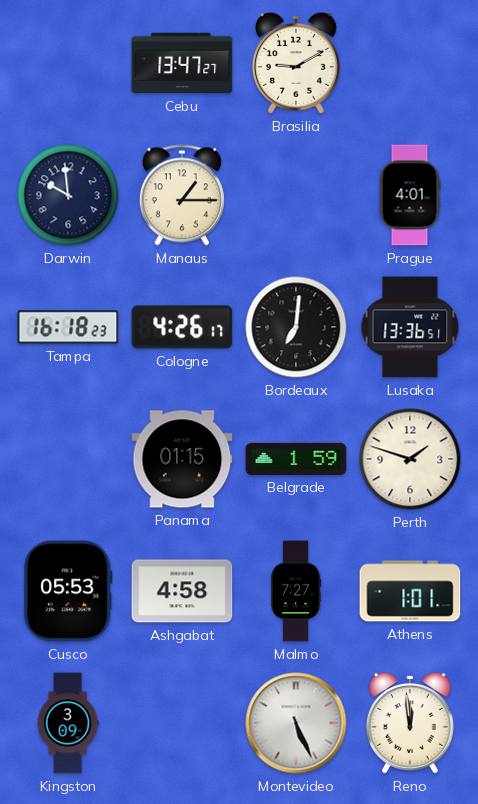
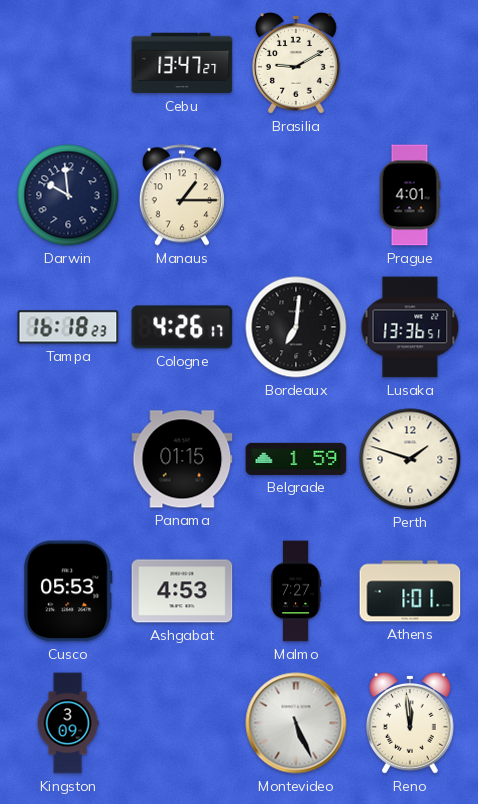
Ashgabat: 4:58 -> 4:53
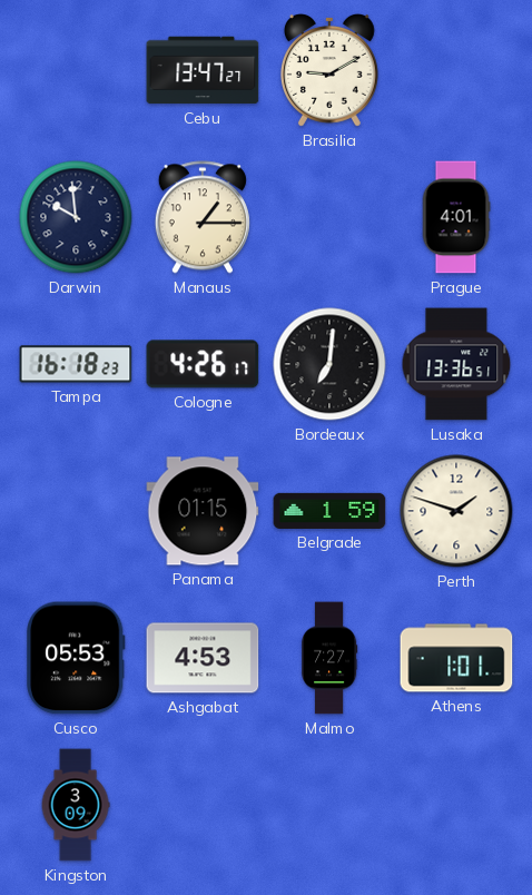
Montevideo: 5:26 -> none
Reno: 11:59 -> none
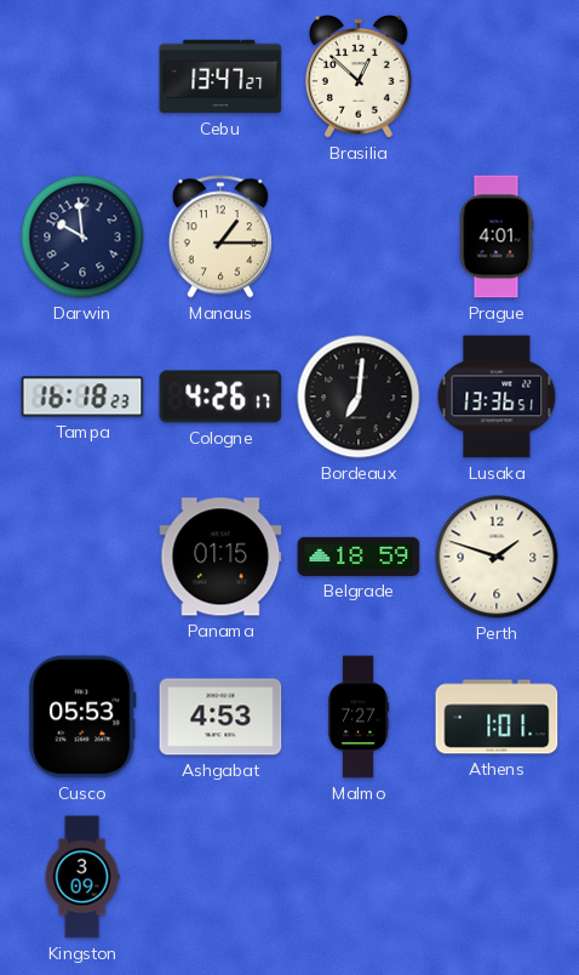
Brasilia: 9:10 -> 12:52
Belgrade: 1:59 -> 18:59
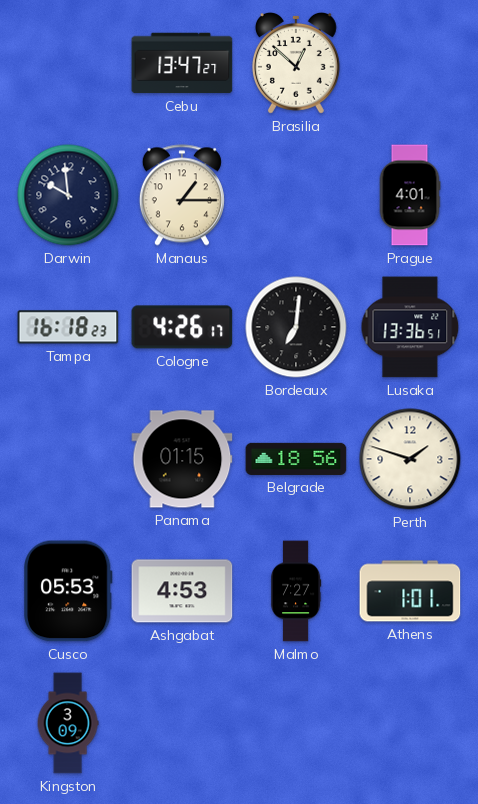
Belgrade: 18:59 -> 18:56
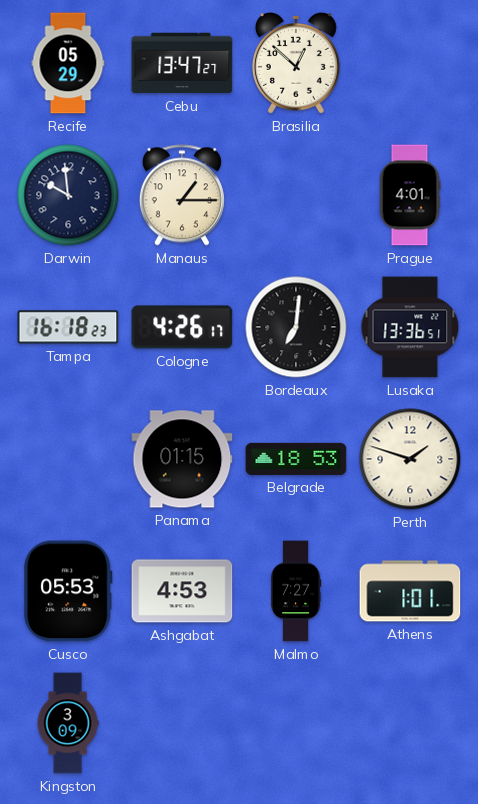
Recife: none -> 05:29
Belgrade: 18:56 -> 18:53
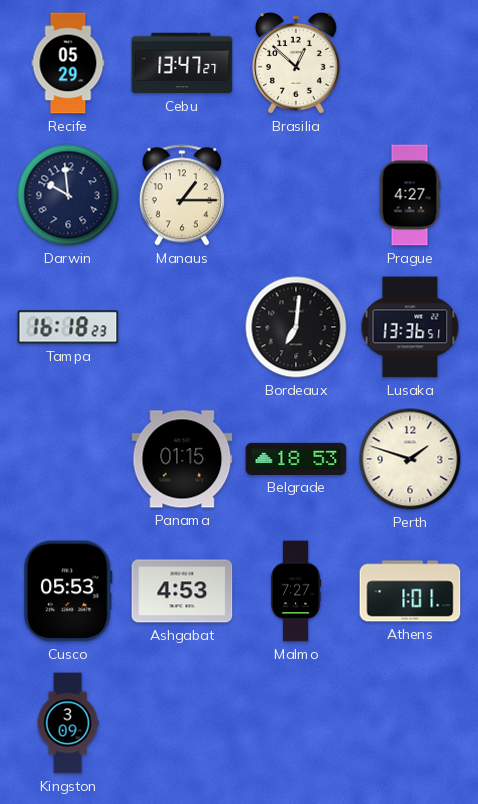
Prague: 4:01 -> 4:27
Cologne: 4:26 -> none
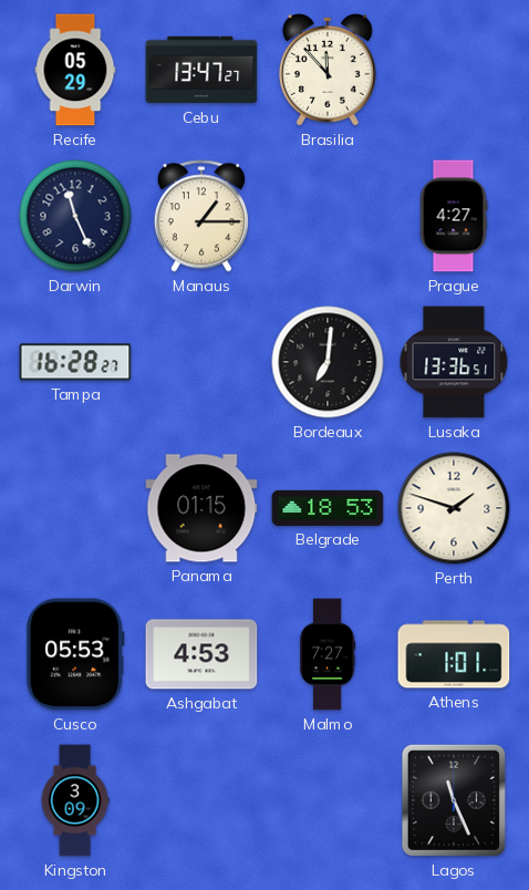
Brasilia: 12:52 -> 11:53
Darwin: 9:59 -> 11:26
Tampa: 16:18 -> 16:28
Lagos: none -> 11:26
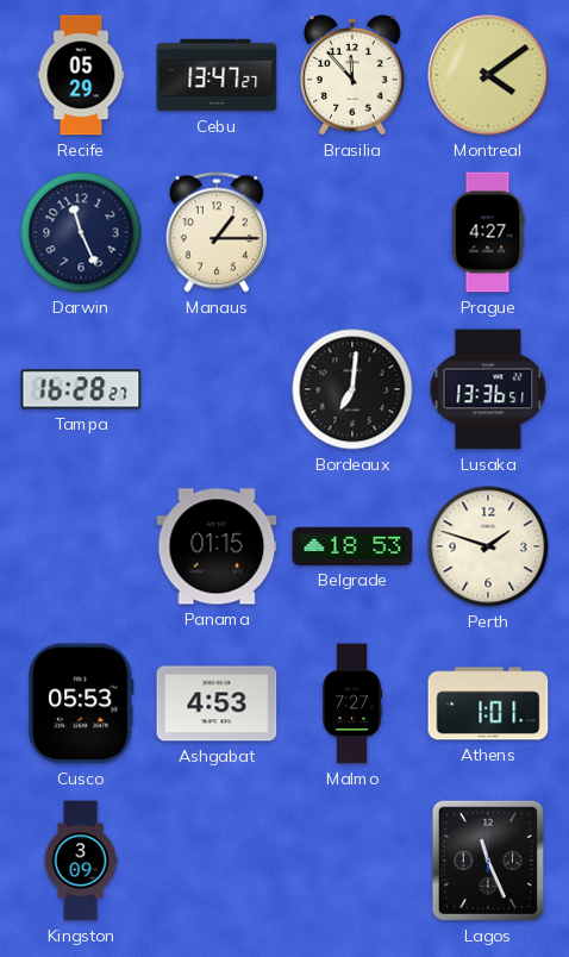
Montreal: none -> 4:09
